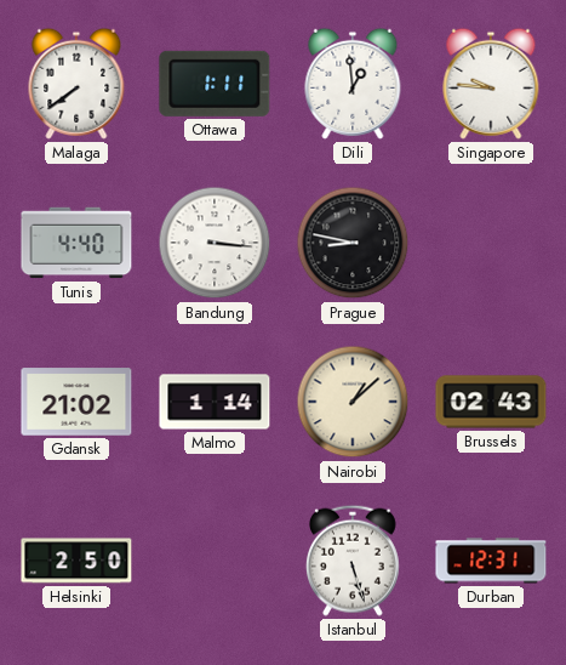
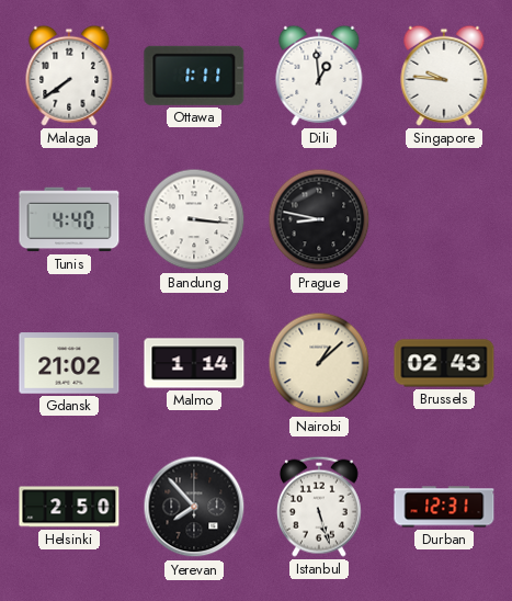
Yerevan: none -> 7:53
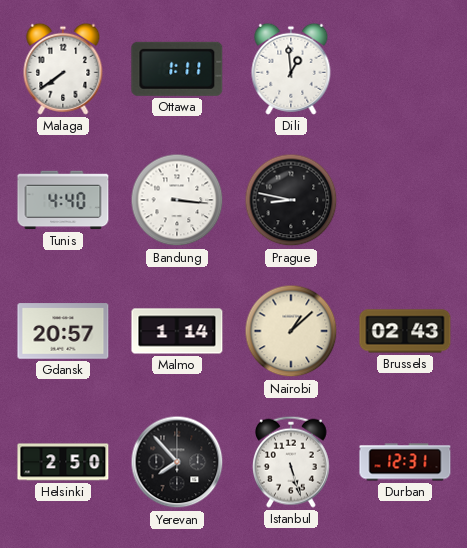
Singapore: 9:46 -> none
Gdansk: 21:02 -> 20:57
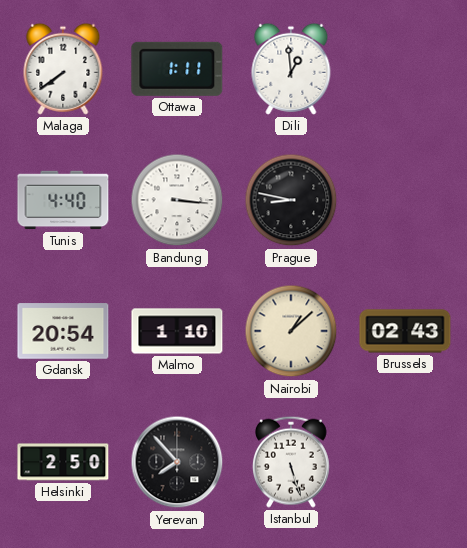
Gdansk: 20:57 -> 20:54
Malmo: 1:14 -> 1:10
Durban: 12:31 -> none
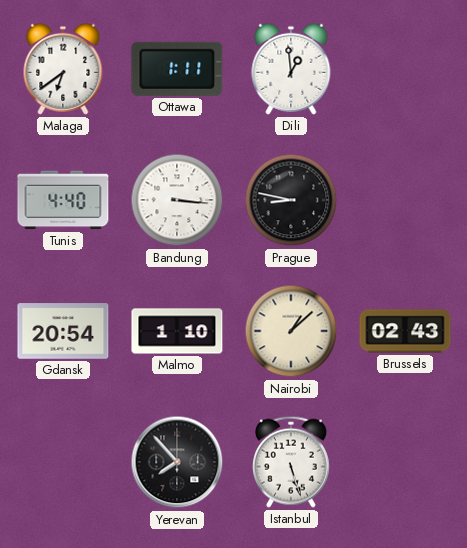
Malaga: 7:39 -> 6:39
Helsinki: 2:50 -> none
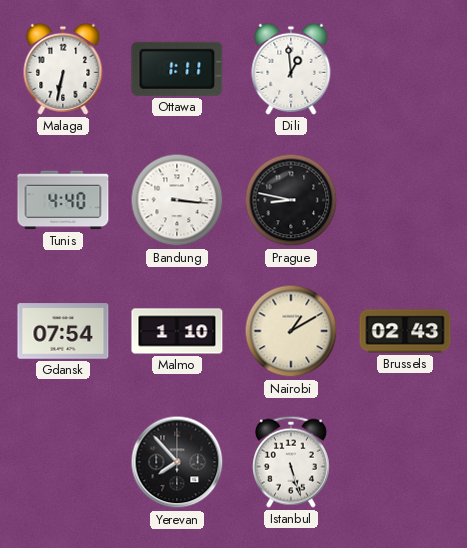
Malaga: 6:39 -> 6:32
Gdansk: 20:54 -> 07:54
Nairobi: 1:08 -> 1:10
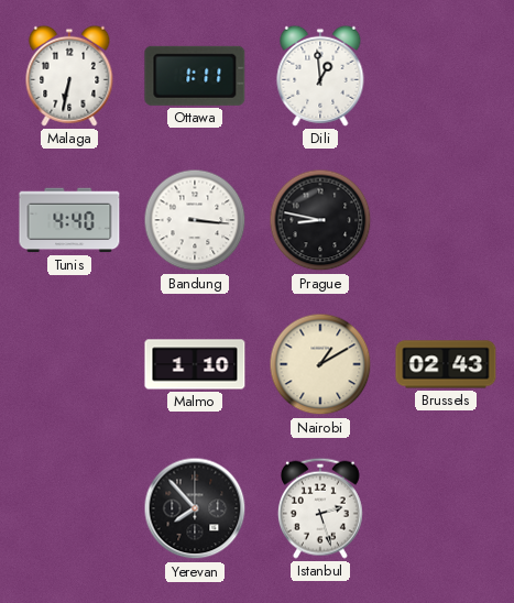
Gdansk: 07:54 -> none
Istanbul: 5:27 -> 2:27
